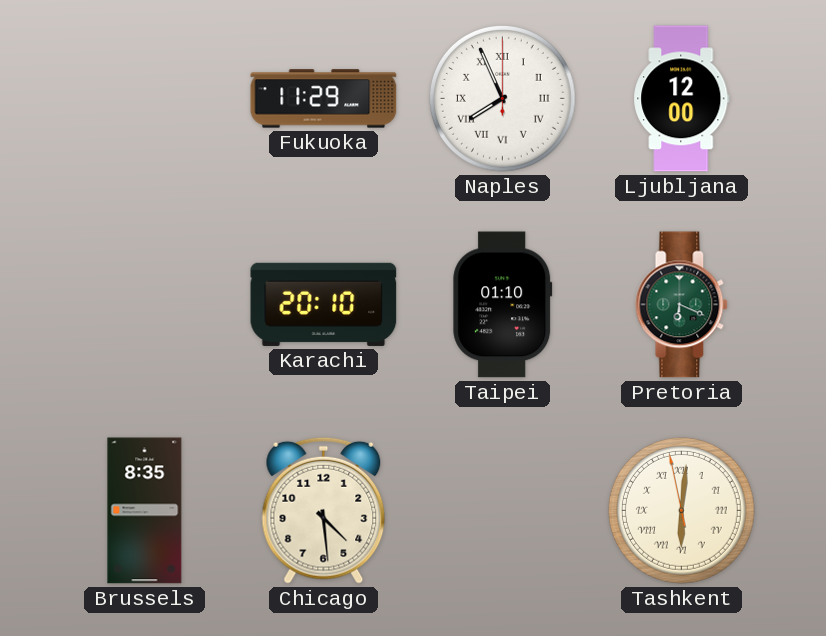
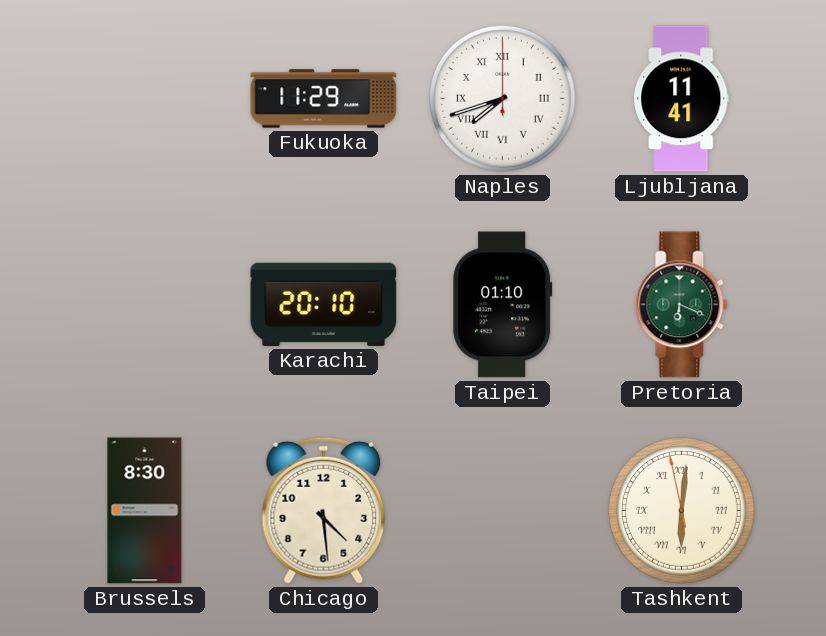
Naples: 7:56 -> 7:42
Ljubljana: 12:00 -> 11:41
Brussels: 8:35 -> 8:30
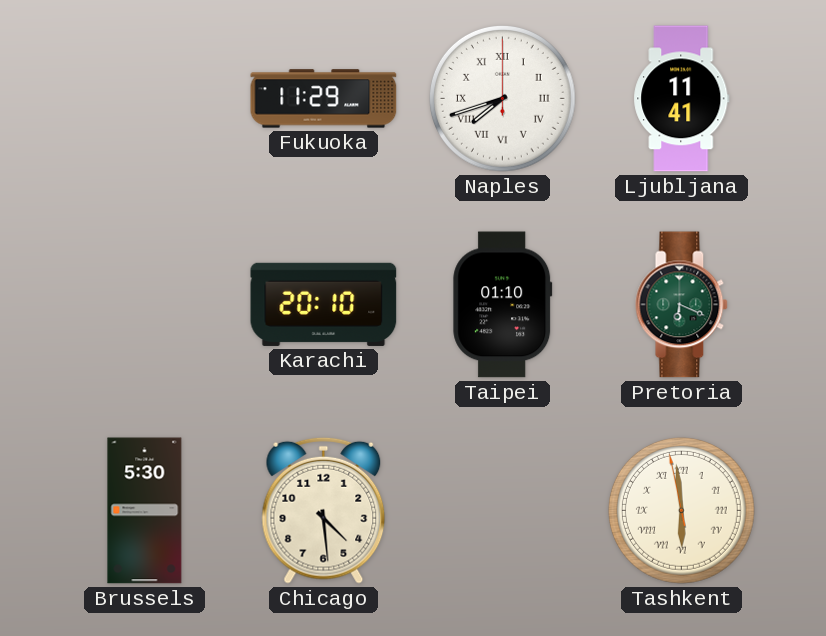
Brussels: 8:30 -> 5:30
Tashkent: 6:00 -> 5:58
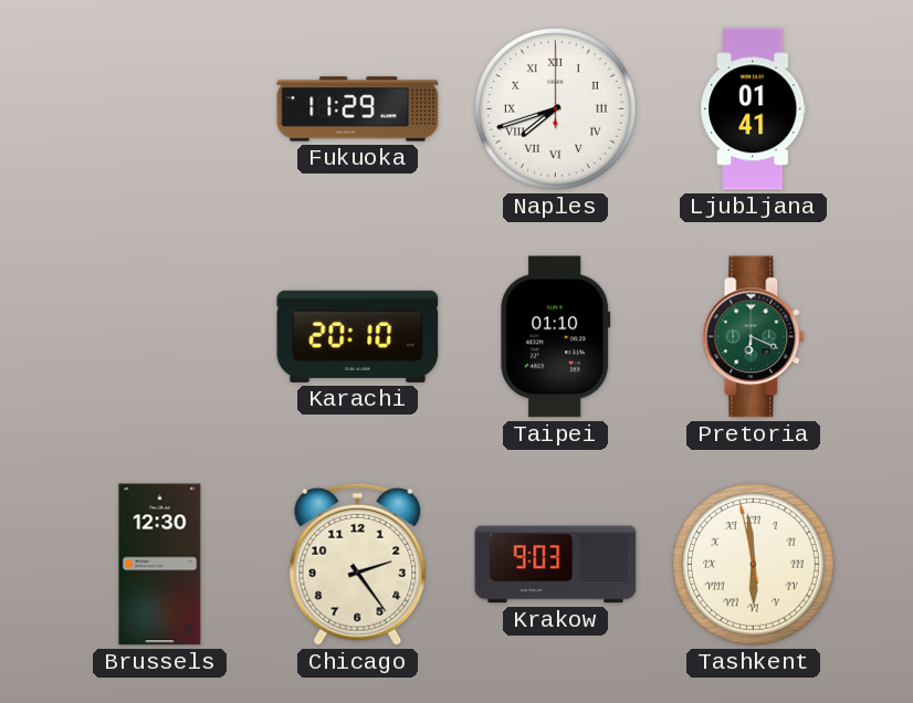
Ljubljana: 11:41 -> 01:41
Brussels: 5:30 -> 12:30
Chicago: 4:29 -> 2:24
Krakow: none -> 9:03
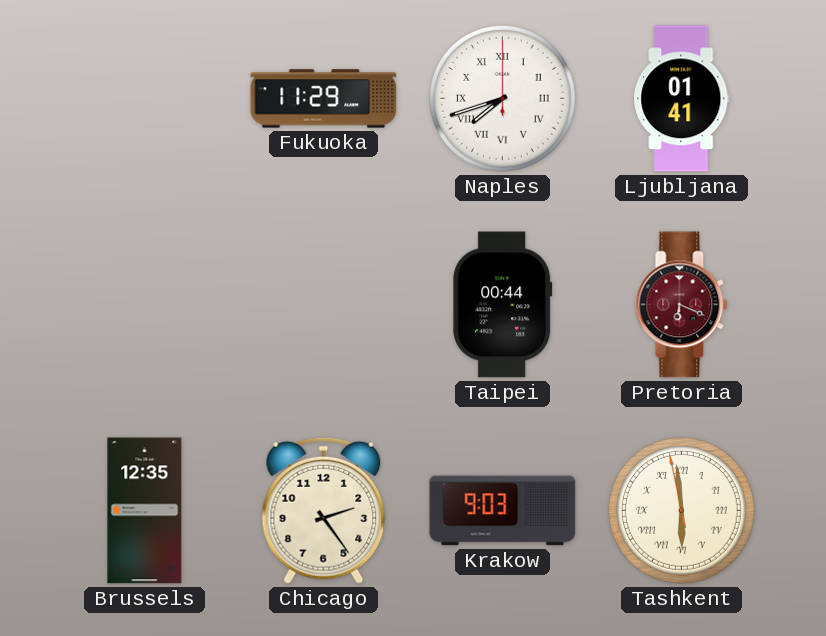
Karachi: 20:10 -> none
Taipei: 01:10 -> 00:44
Pretoria dial: green -> burgundy
Brussels: 12:30 -> 12:35
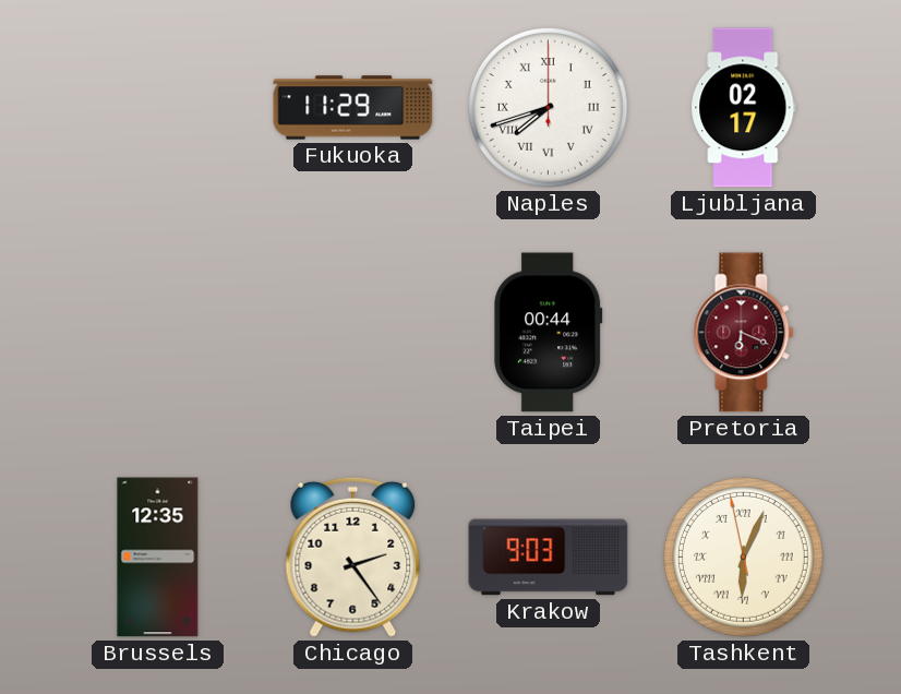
Ljubljana: 01:41 -> 02:17
Tashkent: 5:58 -> 6:03
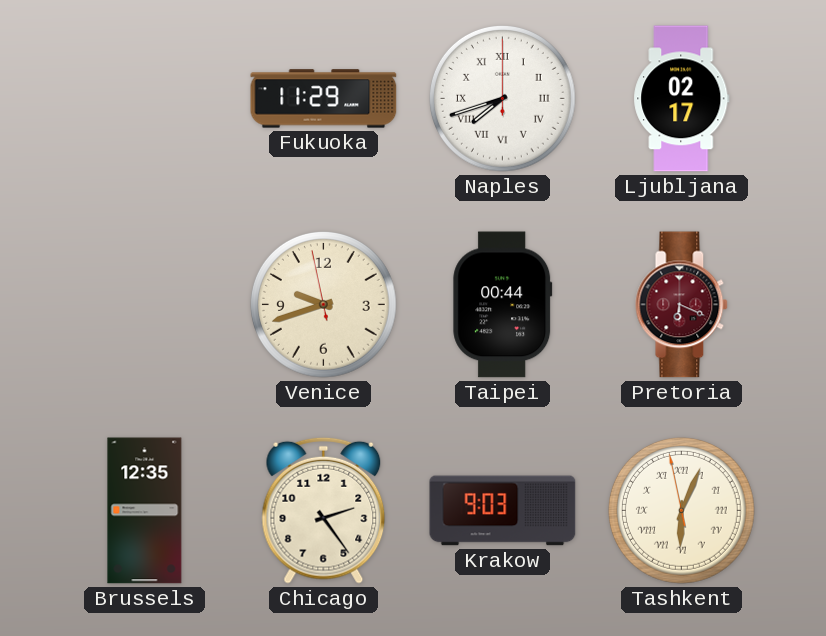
Venice: none -> 9:41
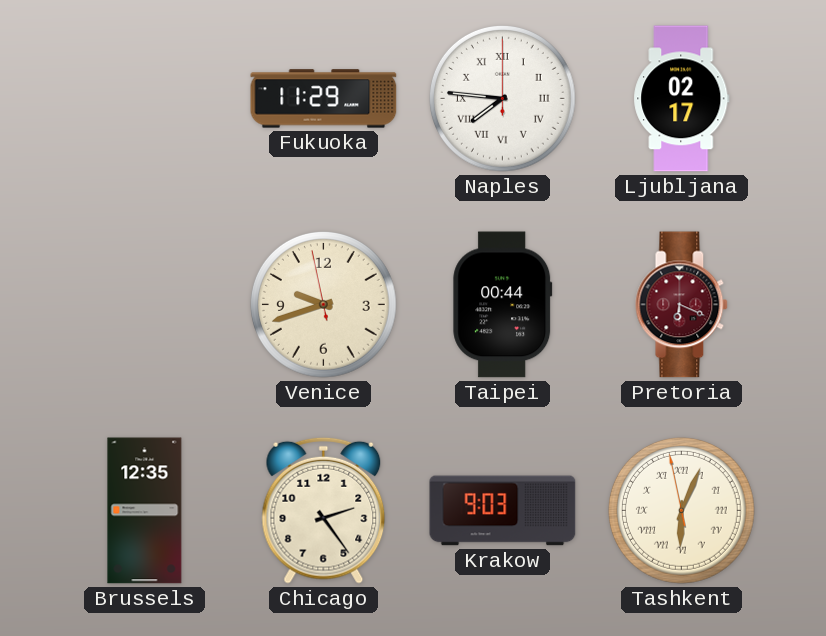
Naples: 7:42 -> 7:46
